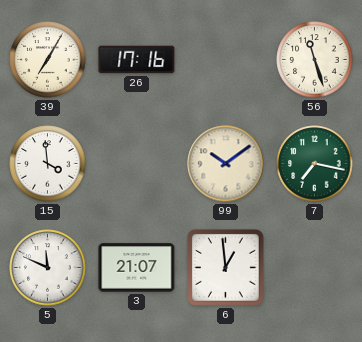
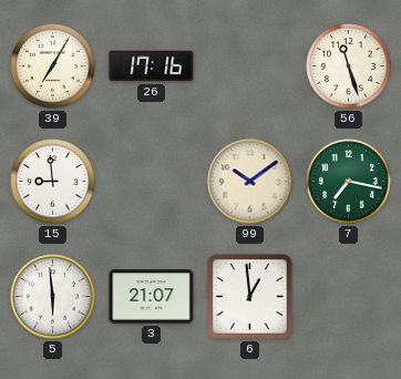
15: 3:59 -> 8:59
5: 11:49 -> 5:59
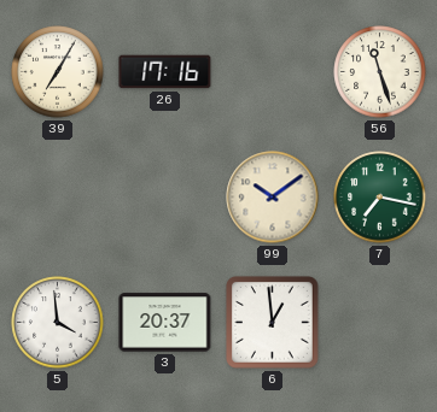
15: 8:59 -> none
5: 5:59 -> 3:59
3: 21:07 -> 20:37
